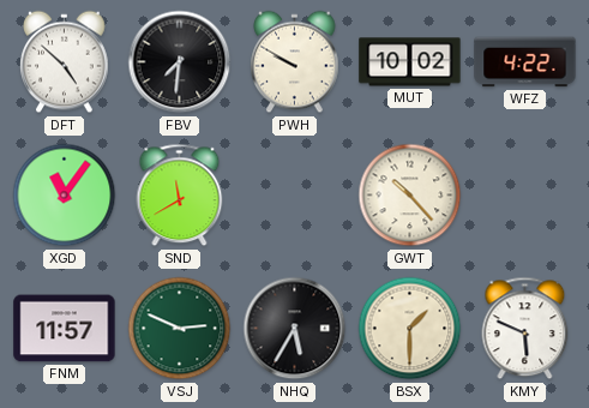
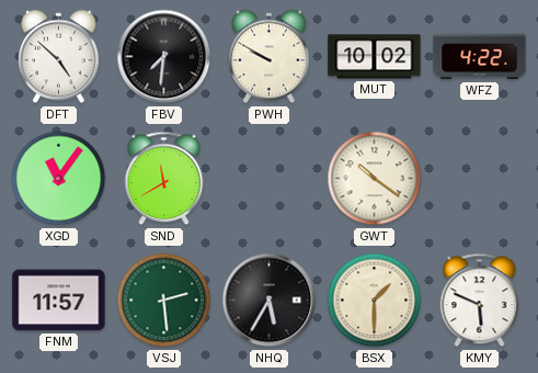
GWT: 10:23 -> 10:21
VSJ: 2:49 -> 2:29
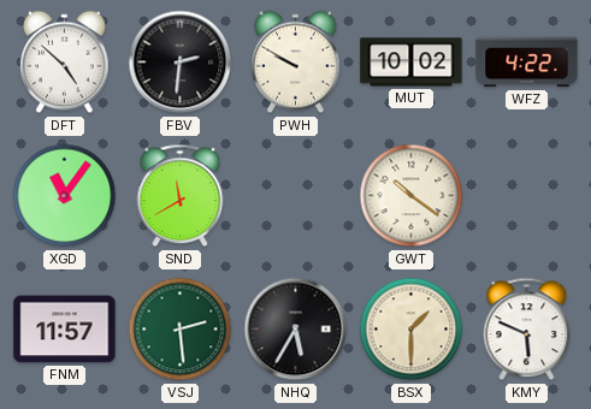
FBV: 7:31 -> 2:31
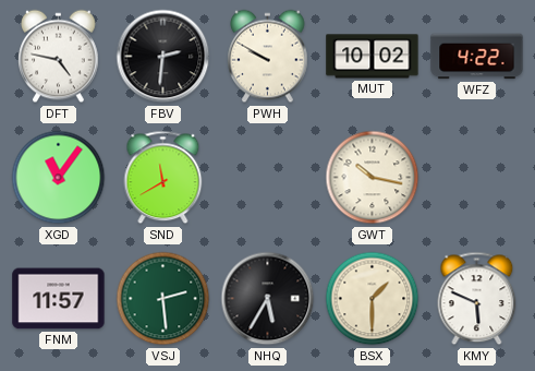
DFT: 4:52 -> 4:47
GWT: 10:21 -> 10:17
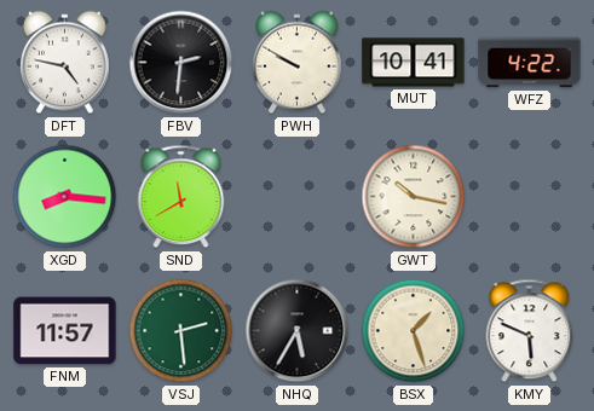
MUT: 10:02 -> 10:41
XGD: 11:06 -> 8:16
BSX: 1:30 -> 1:27
